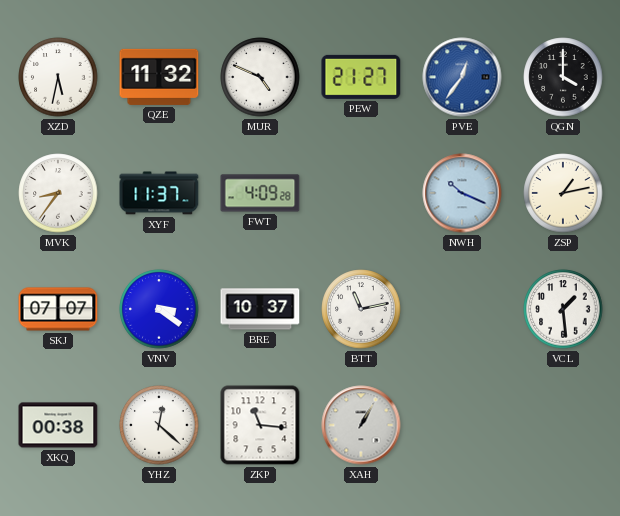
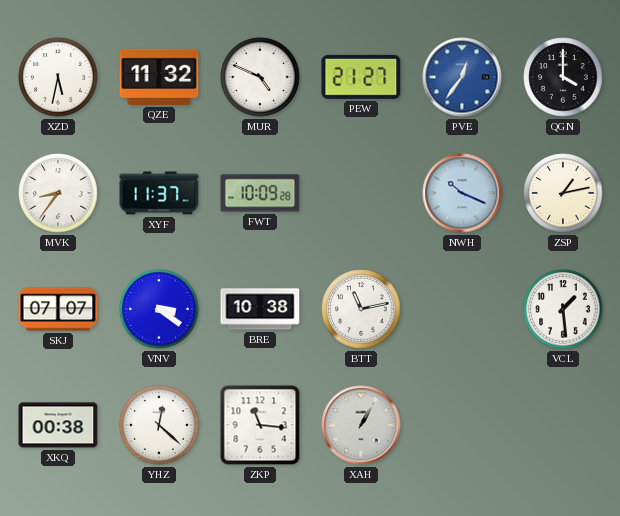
FWT: 4:09 -> 10:09
BRE: 10:37 -> 10:38
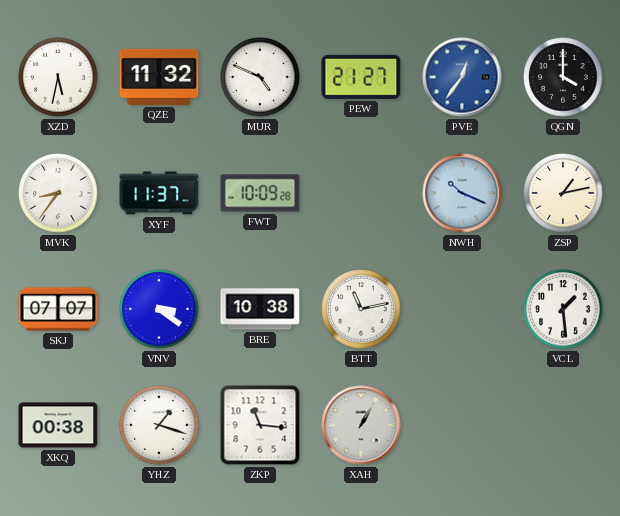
YHZ: 12:22 -> 1:18
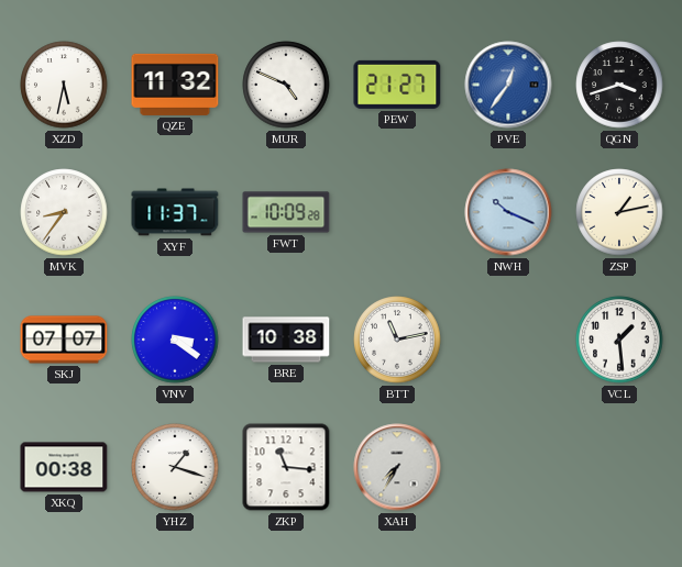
QGN: 4:00 -> 3:42
XAH: 1:05 -> 7:35
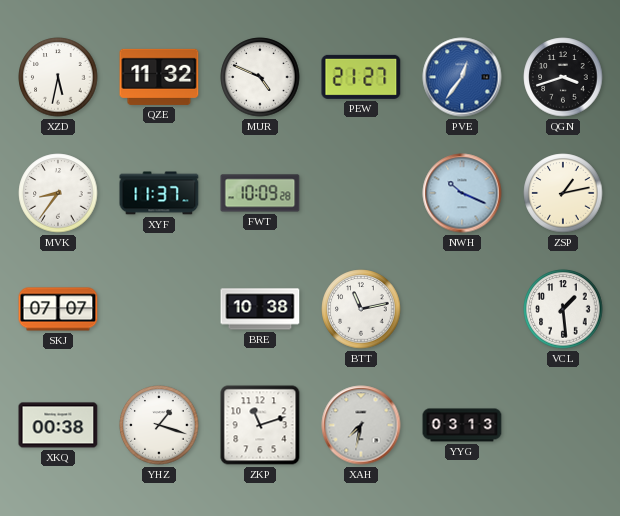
VNV: 3:21 -> none
ZKP: 11:16 -> 11:12
XAH: 7:35 -> 7:32
YYG: none -> 03:13
